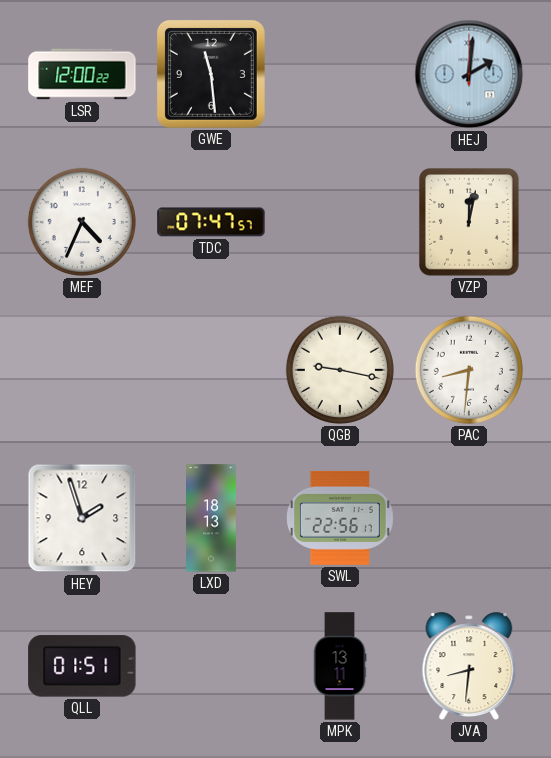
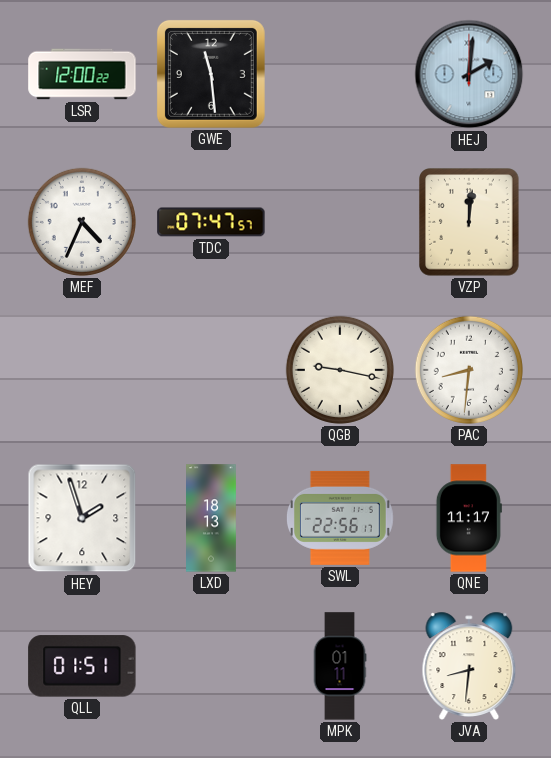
VZP: 12:02 -> 12:01
QNE: none -> 11:17
MPK: 13:11 -> 01:11
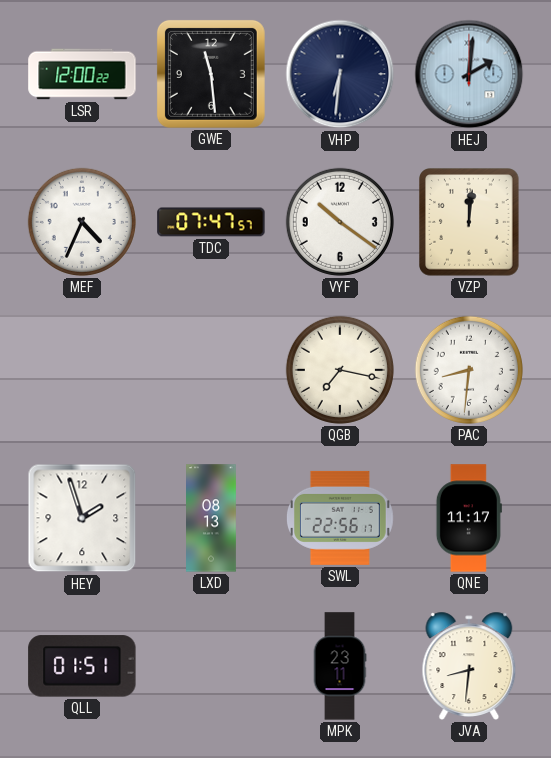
VHP: none -> 6:31
VYF: none -> 10:21
QGB: 9:17 -> 7:17
LXD: 18:13 -> 08:13
MPK: 01:11 -> 23:11
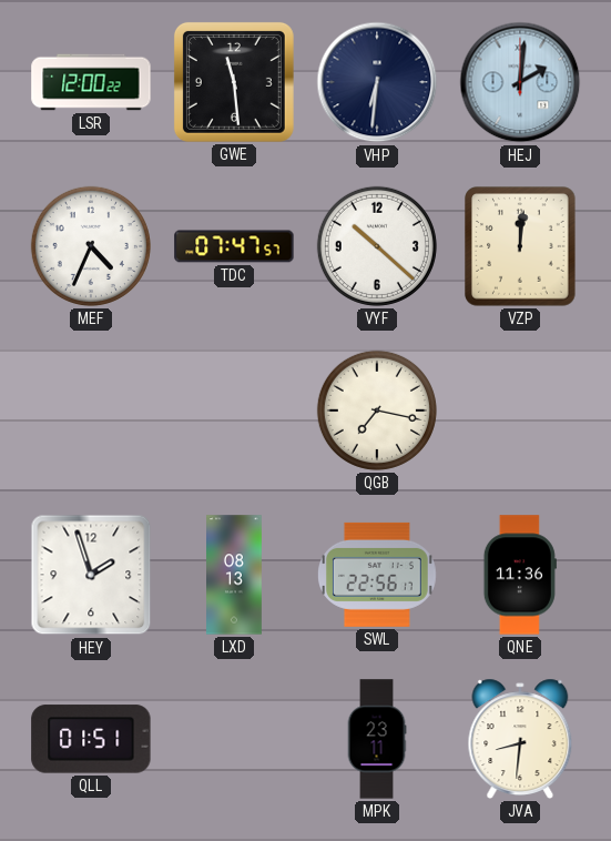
VYF: 10:21 -> 10:22
PAC: 8:31 -> none
QNE: 11:17 -> 11:36
